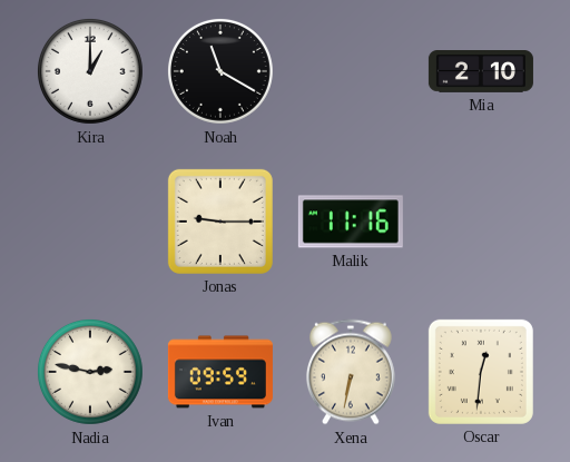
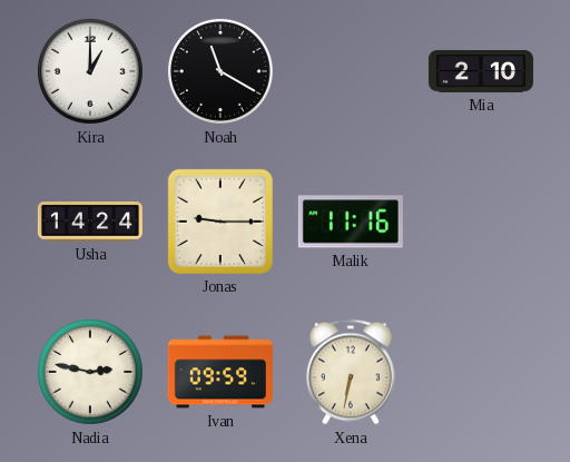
Usha: none -> 14:24
Oscar: 12:31 -> none
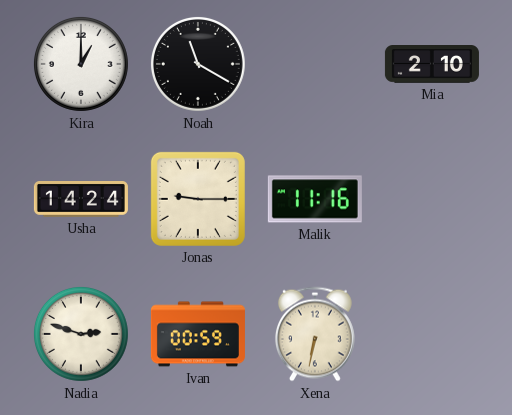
Nadia: 2:47 -> 2:48
Ivan: 09:59 -> 00:59
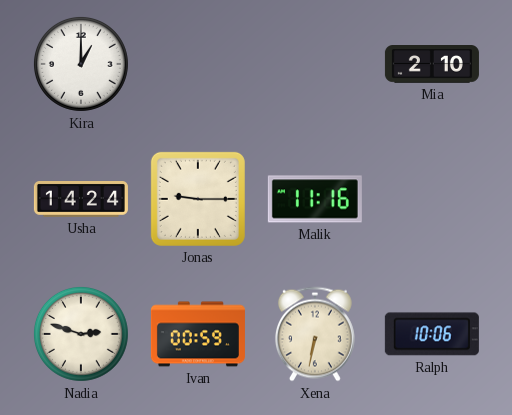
Noah: 11:20 -> none
Ralph: none -> 10:06
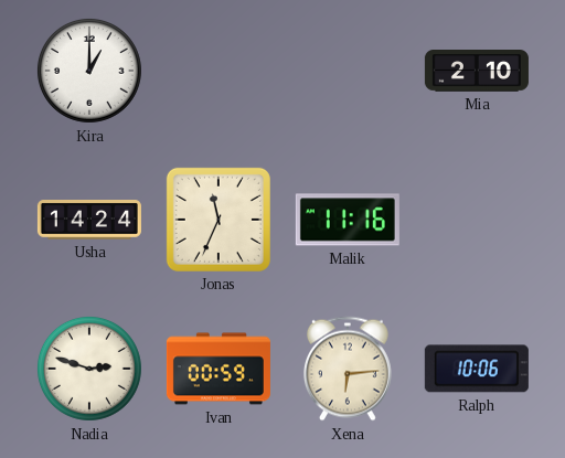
Jonas: 9:15 -> 11:34
Xena: 6:32 -> 6:14
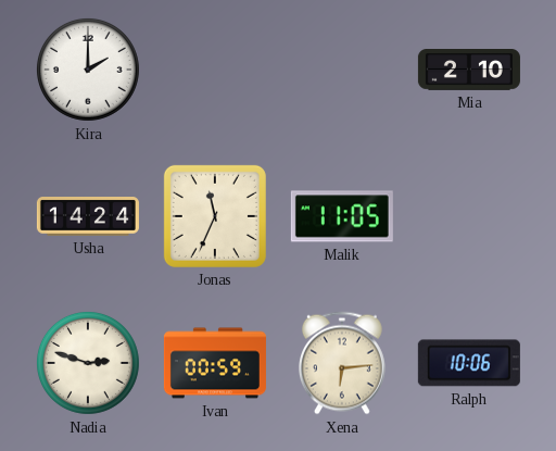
Kira: 1:00 -> 2:00
Malik: 11:16 -> 11:05
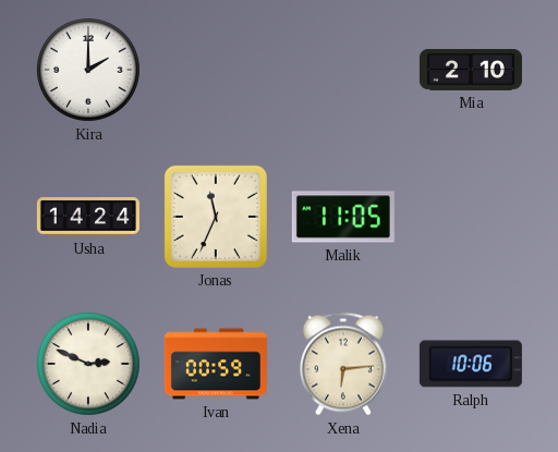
Nadia: 2:48 -> 2:49
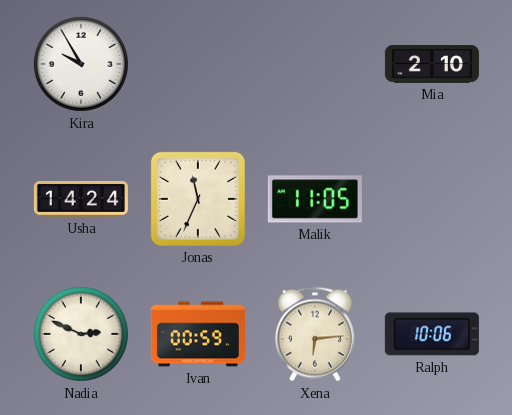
Kira: 2:00 -> 9:55
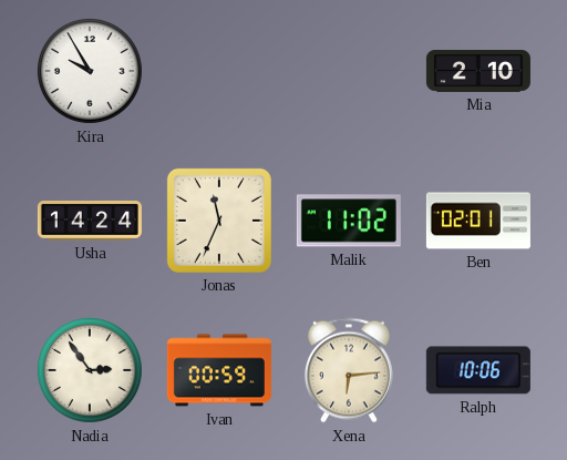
Malik: 11:05 -> 11:02
Ben: none -> 02:01
Nadia: 2:49 -> 2:54
